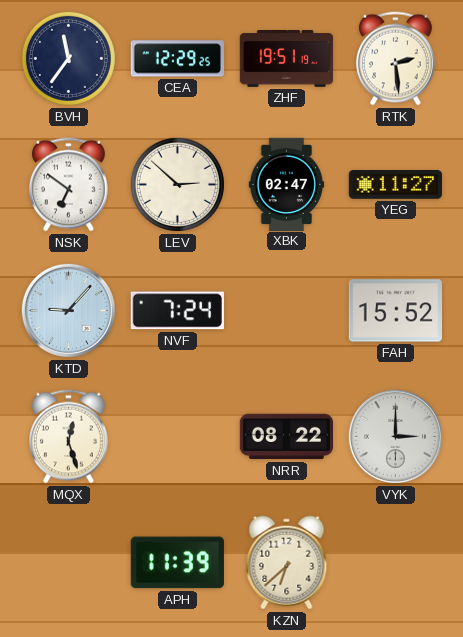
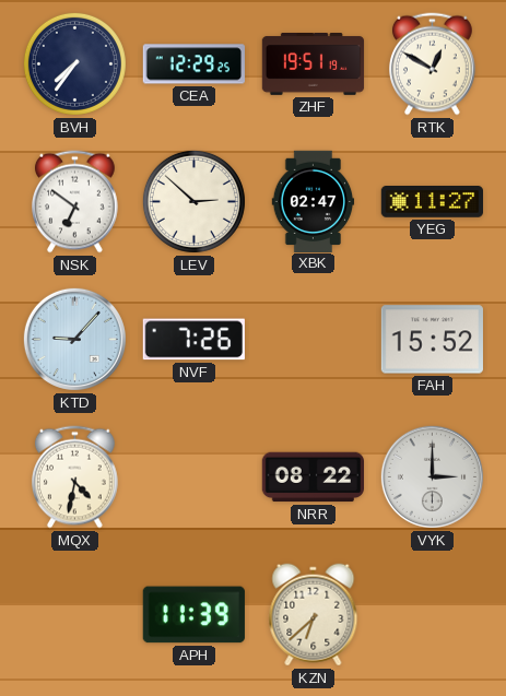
BVH: 11:36 -> 7:36
RTK: 2:29 -> 12:50
NVF: 7:24 -> 7:26
MQX: 12:27 -> 4:32
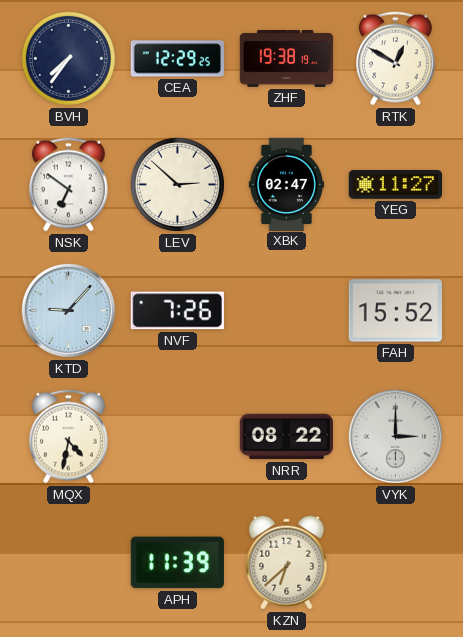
ZHF: 19:51 -> 19:38
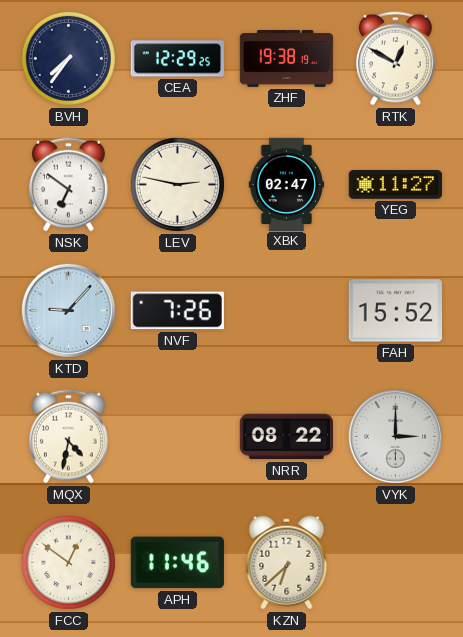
LEV: 2:52 -> 2:47
FCC: none -> 12:51
APH: 11:39 -> 11:46
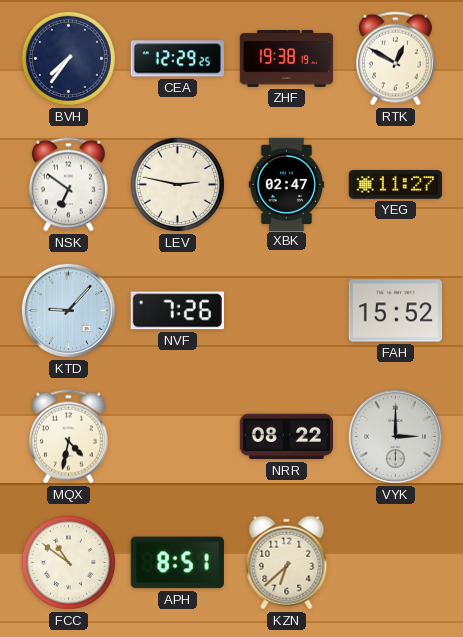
FCC: 12:51 -> 10:51
APH: 11:46 -> 8:51
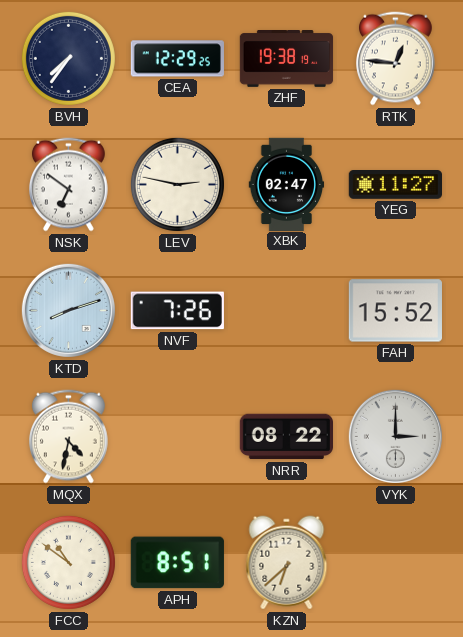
RTK: 12:50 -> 12:46
KTD: 9:07 -> 8:12
